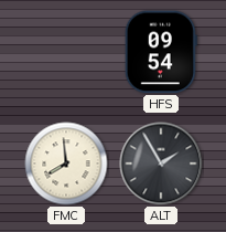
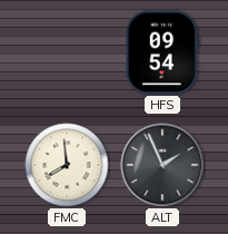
ALT: 1:55 -> 1:56
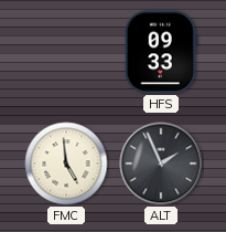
HFS: 09:54 -> 09:33
FMC: 7:59 -> 4:59
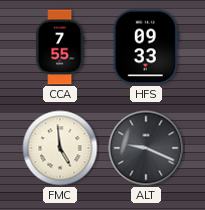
CCA: none -> 7:55
ALT: 1:56 -> 9:19
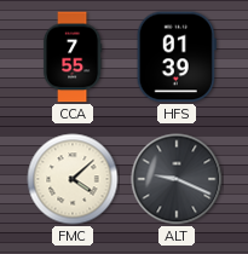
HFS: 09:33 -> 01:39
FMC: 4:59 -> 4:08
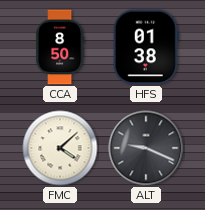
CCA: 7:55 -> 8:50
HFS: 01:39 -> 01:38
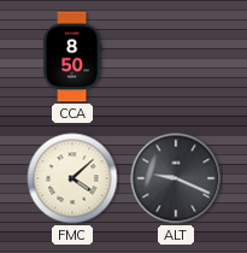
HFS: 01:38 -> none
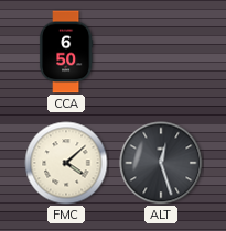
CCA: 8:50 -> 6:50
ALT: 9:19 -> 12:27
